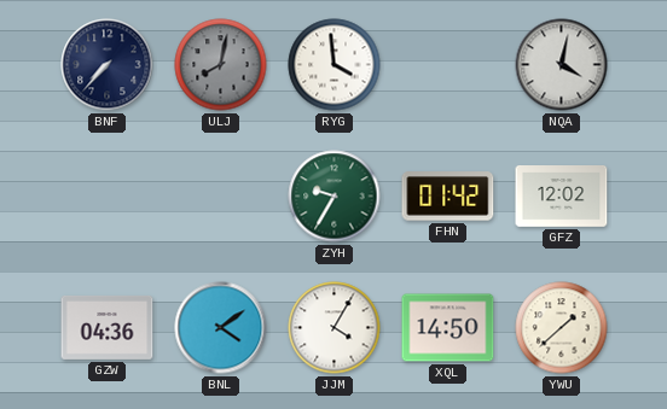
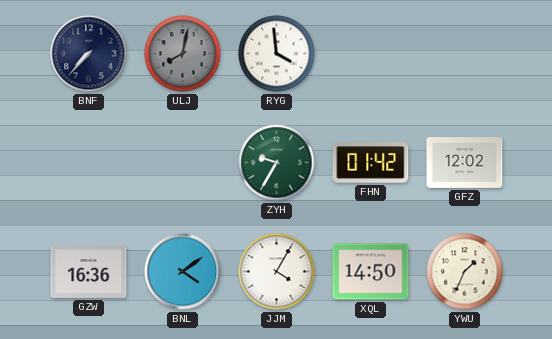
NQA: 4:02 -> none
GZW: 04:36 -> 16:36
YWU: 1:38 -> 1:34
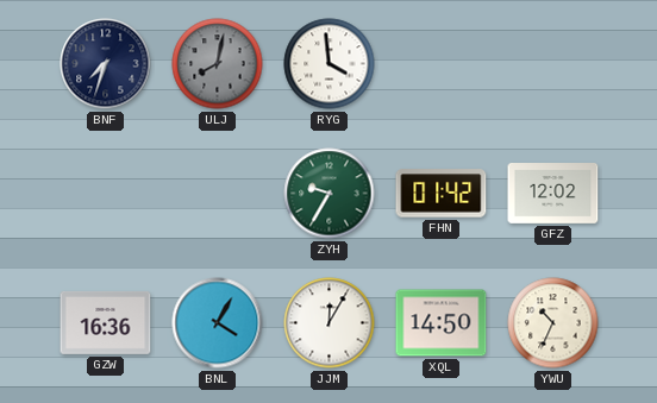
BNF: 7:37 -> 7:33
BNL: 4:09 -> 4:05
JJM: 4:05 -> 12:05
YWU: 1:34 -> 10:34
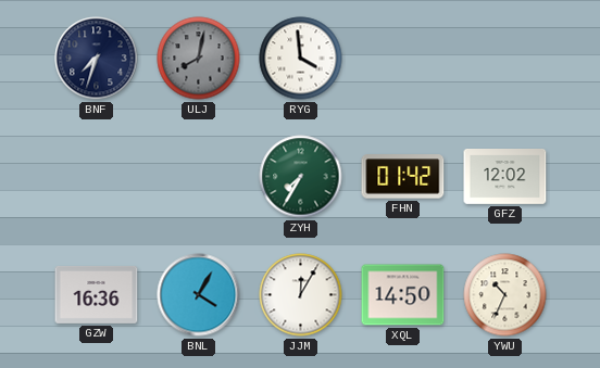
ZYH: 9:35 -> 7:35
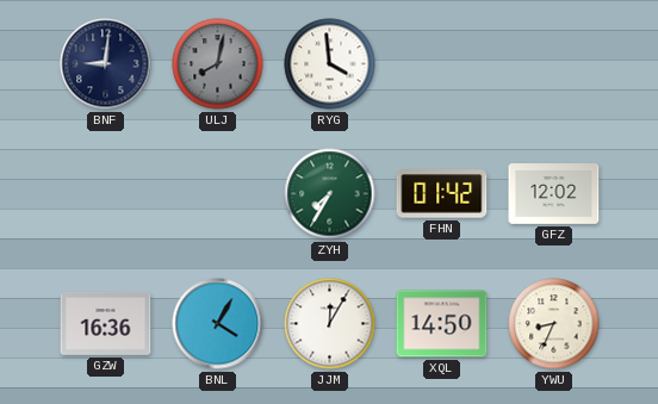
BNF: 7:33 -> 9:01
YWU: 10:34 -> 8:34
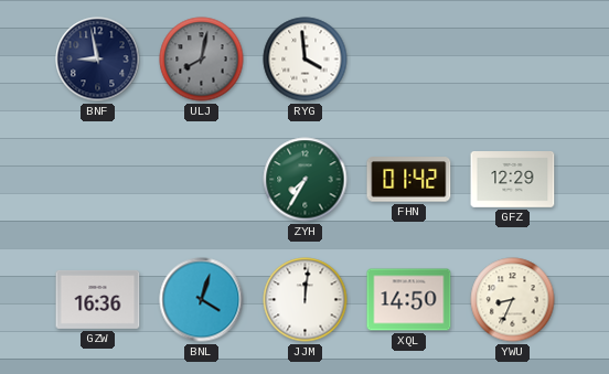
BNF: 9:01 -> 8:58
GFZ: 12:02 -> 12:29
BNL: 4:05 -> 4:03
JJM: 12:05 -> 12:01
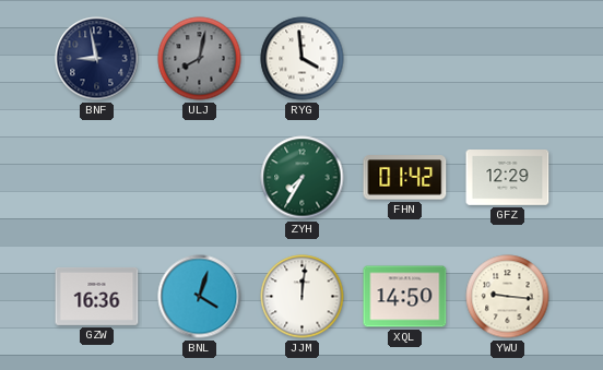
YWU: 8:34 -> 9:16
